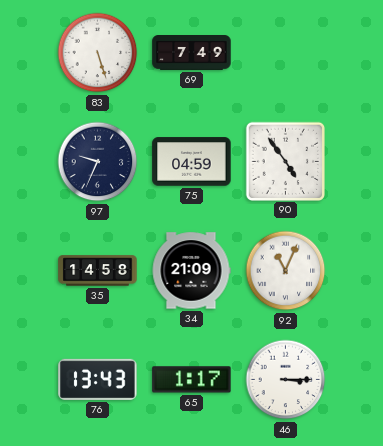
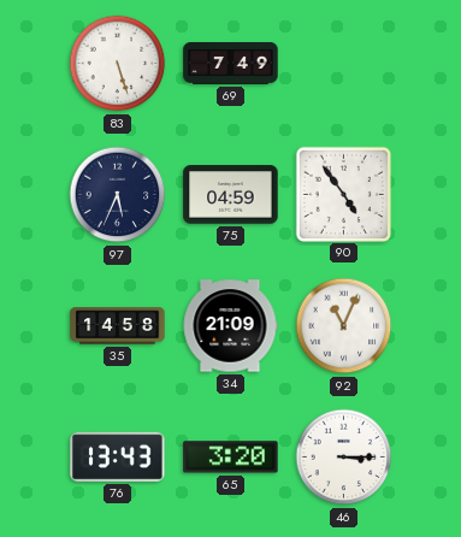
97: 9:34 -> 5:34
65: 1:17 -> 3:20
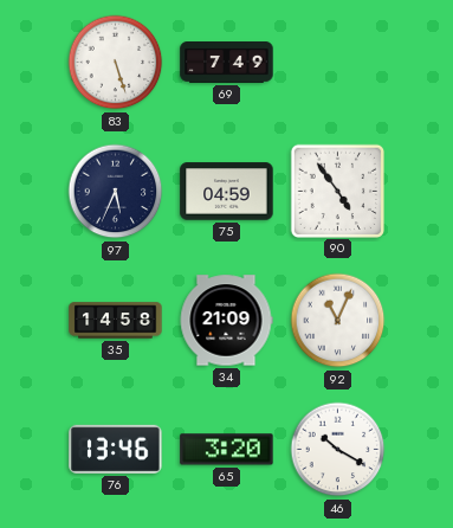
76: 13:43 -> 13:46
46: 3:15 -> 10:20
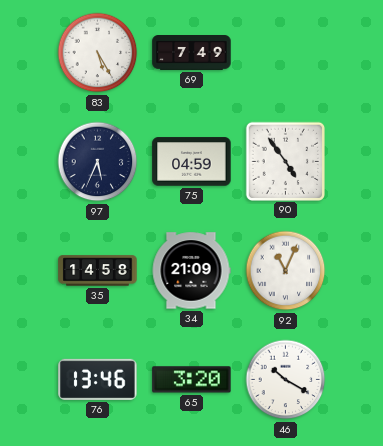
83: 5:27 -> 5:25
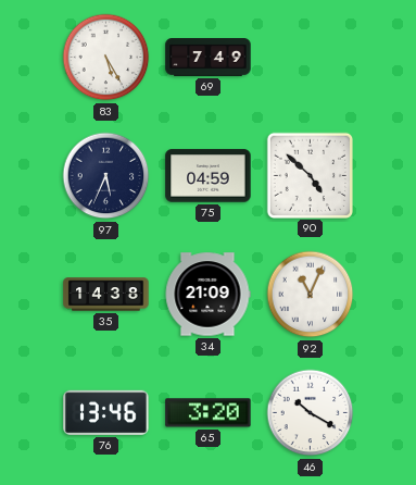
90: 4:54 -> 4:52
35: 14:58 -> 14:38
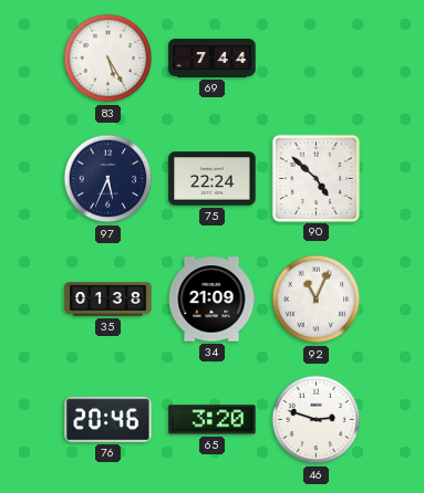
69: 7:49 -> 7:44
75: 04:59 -> 22:24
35: 14:38 -> 01:38
76: 13:46 -> 20:46
46: 10:20 -> 2:48
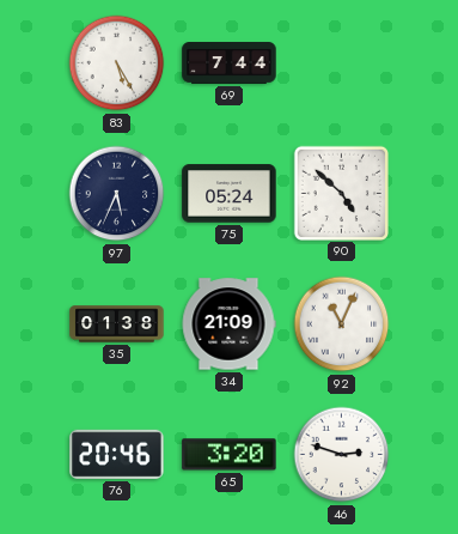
75: 22:24 -> 05:24
